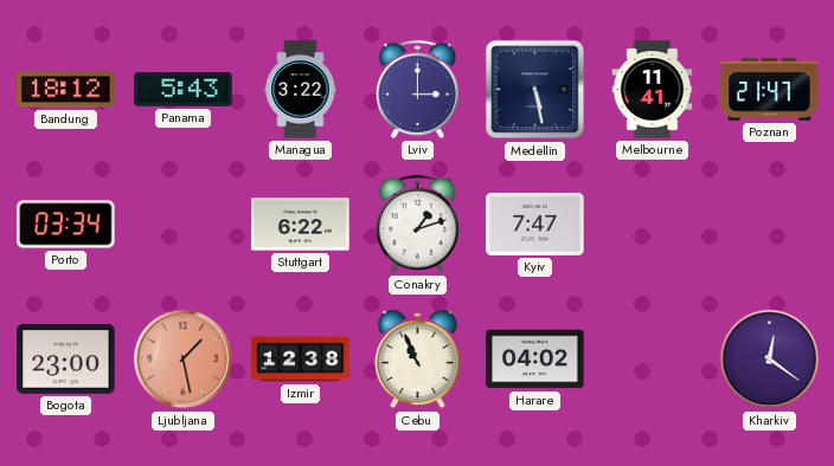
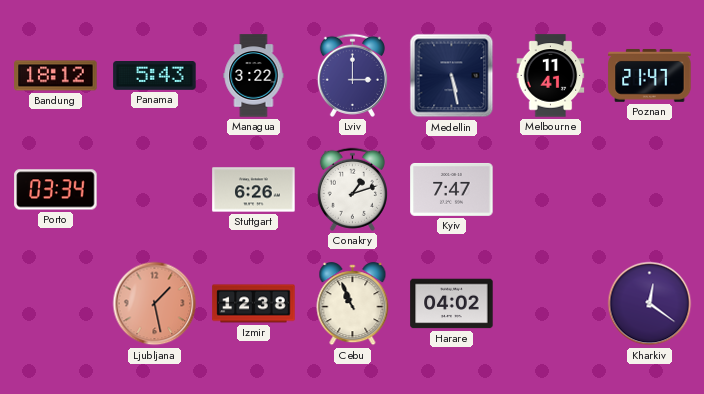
Stuttgart: 6:22 -> 6:26
Bogota: 23:00 -> none
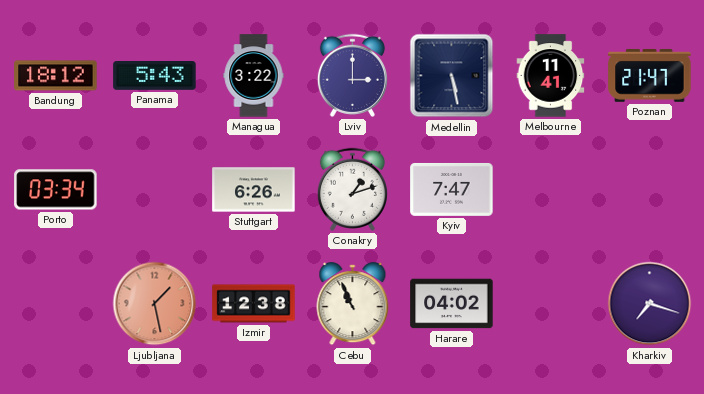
Kharkiv: 12:21 -> 7:18
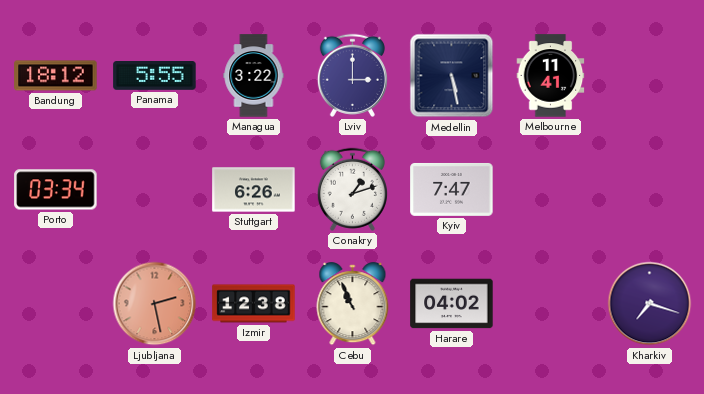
Panama: 5:43 -> 5:55
Poznan: 21:47 -> none
Ljubljana: 1:28 -> 2:28
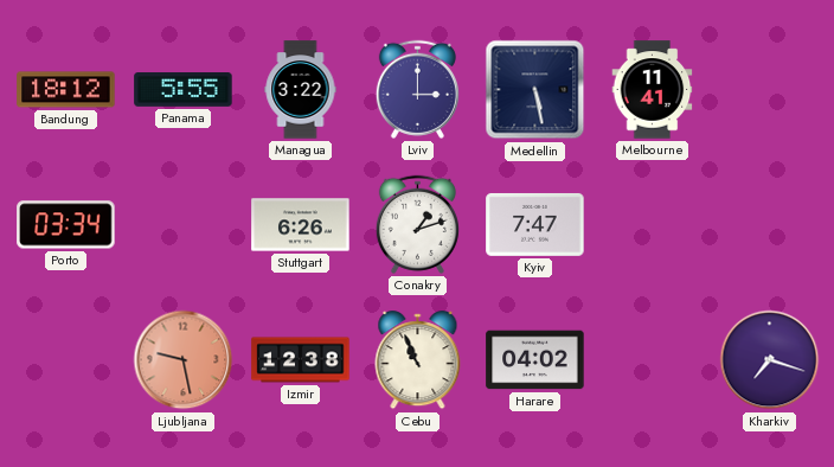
Ljubljana: 2:28 -> 9:28
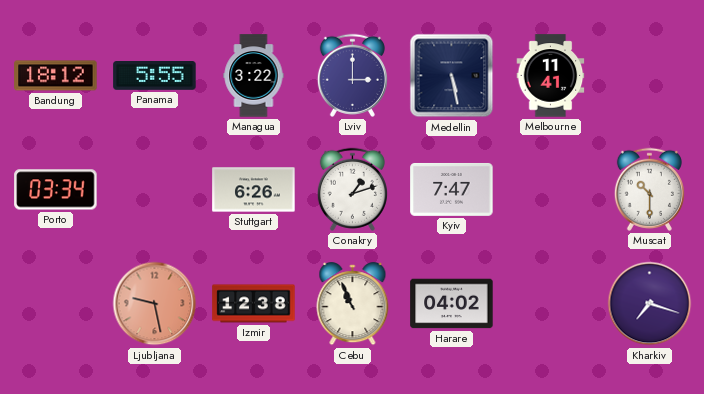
Muscat: none -> 10:30
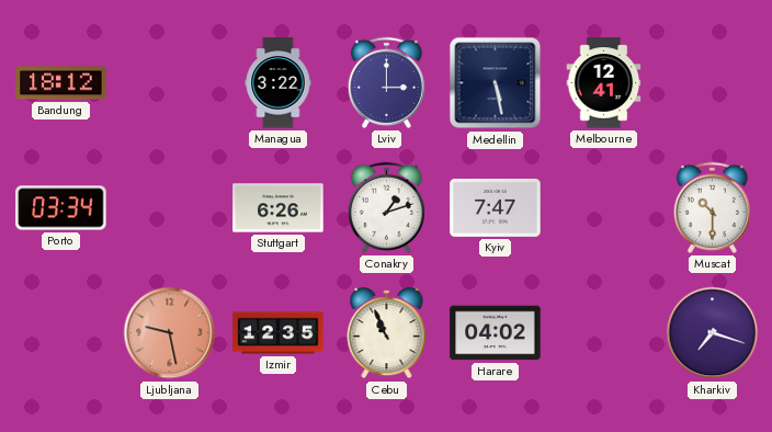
Panama: 5:55 -> none
Melbourne: 11:41 -> 12:41
Izmir: 12:38 -> 12:35
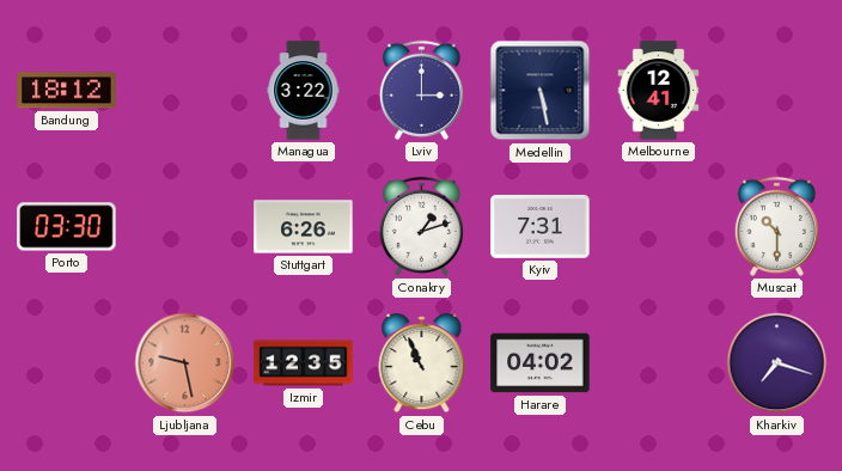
Porto: 03:34 -> 03:30
Kyiv: 7:47 -> 7:31
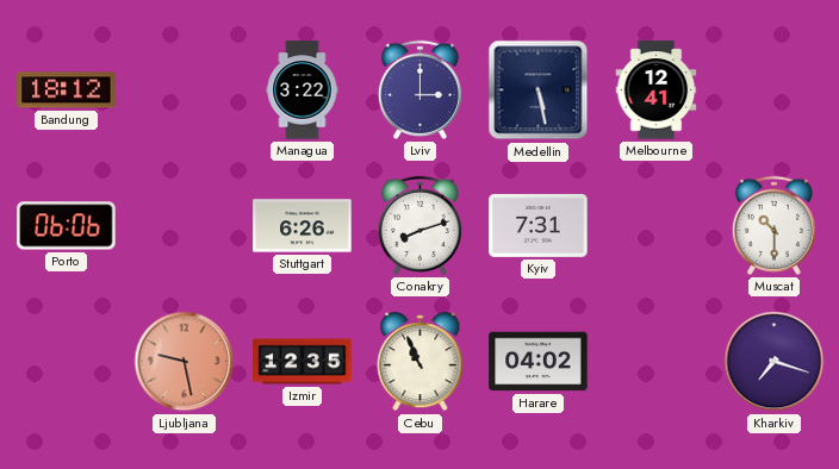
Porto: 03:30 -> 06:06
Conakry: 1:12 -> 8:12
